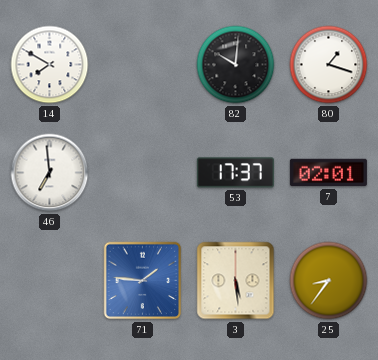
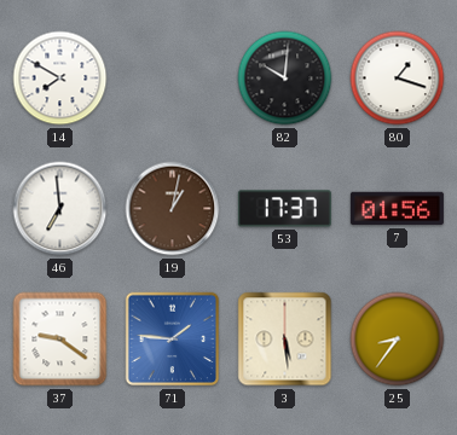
19: none -> 1:02
7: 02:01 -> 01:56
37: none -> 9:21
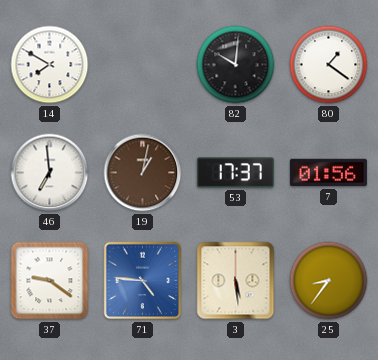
80: 1:18 -> 1:21
71: 1:46 -> 4:46
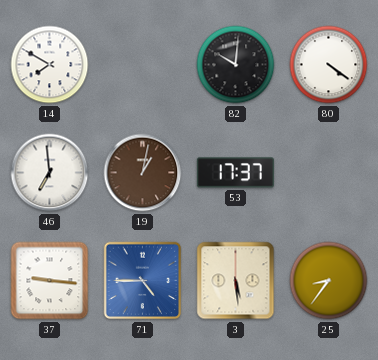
80: 1:21 -> 4:21
7: 01:56 -> none
37: 9:21 -> 9:16
71: 4:46 -> 4:45
